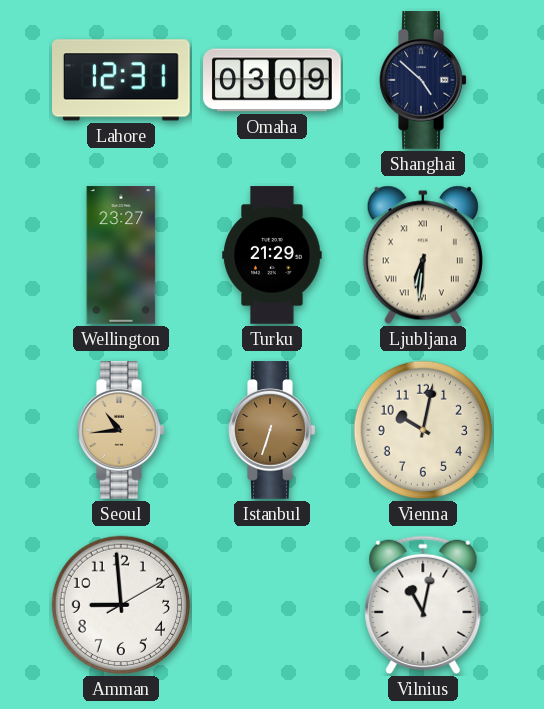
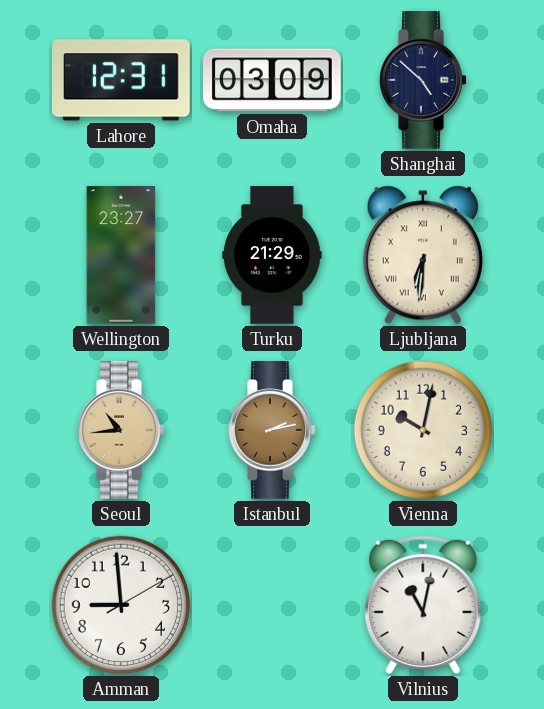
Istanbul: 6:33 -> 2:13
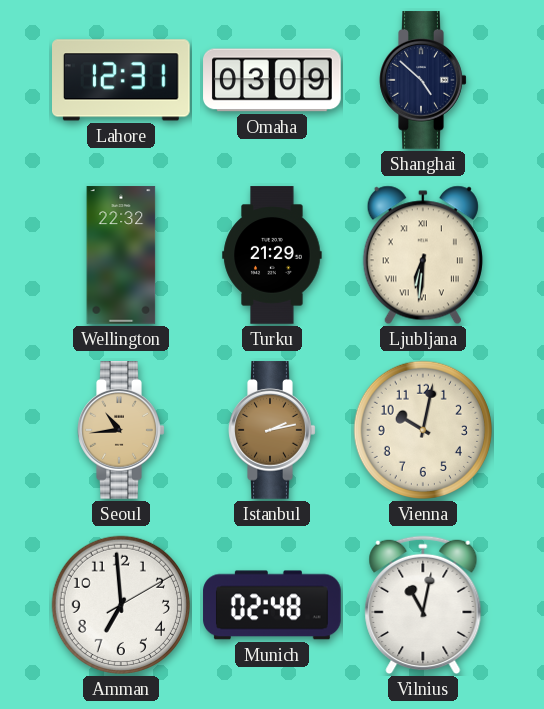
Wellington: 23:27 -> 22:32
Amman: 8:59 -> 6:59
Munich: none -> 02:48
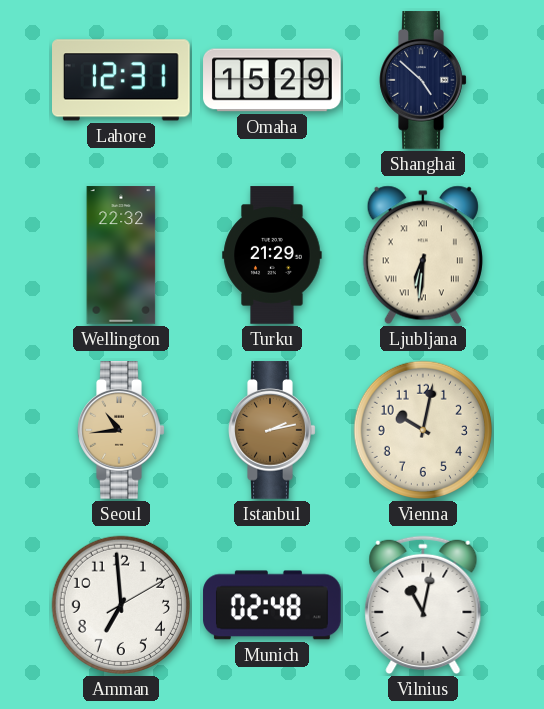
Omaha: 03:09 -> 15:29
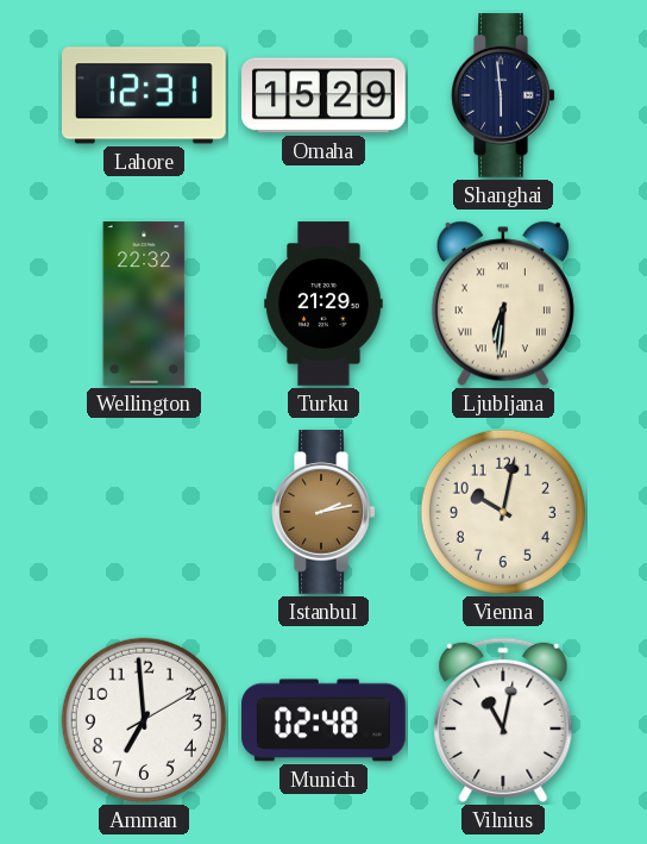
Shanghai: 4:52 -> 5:59
Seoul: 10:44 -> none
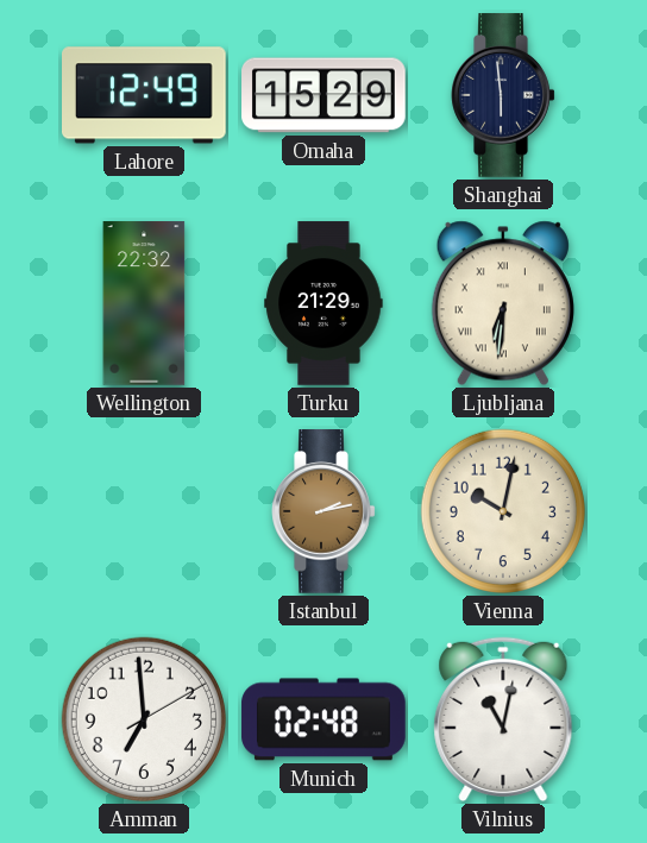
Lahore: 12:31 -> 12:49
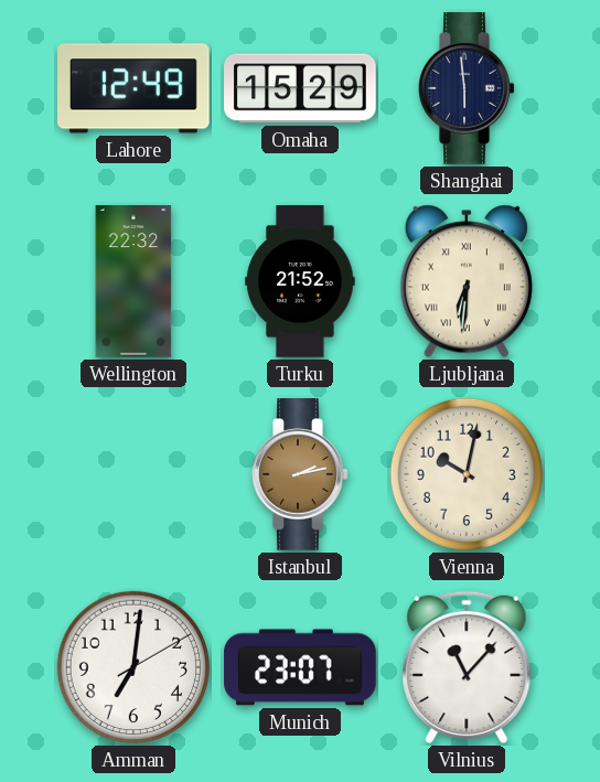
Turku: 21:29 -> 21:52
Amman: 6:59 -> 7:01
Munich: 02:48 -> 23:07
Vilnius: 11:02 -> 11:07
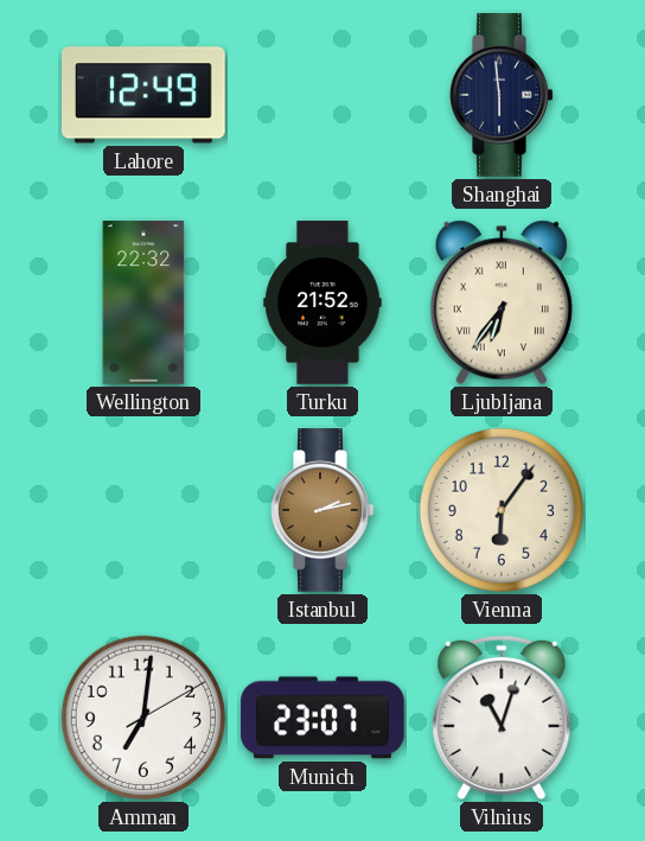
Omaha: 15:29 -> none
Ljubljana: 6:31 -> 6:36
Vienna: 10:02 -> 6:06
Vilnius: 11:07 -> 11:03
